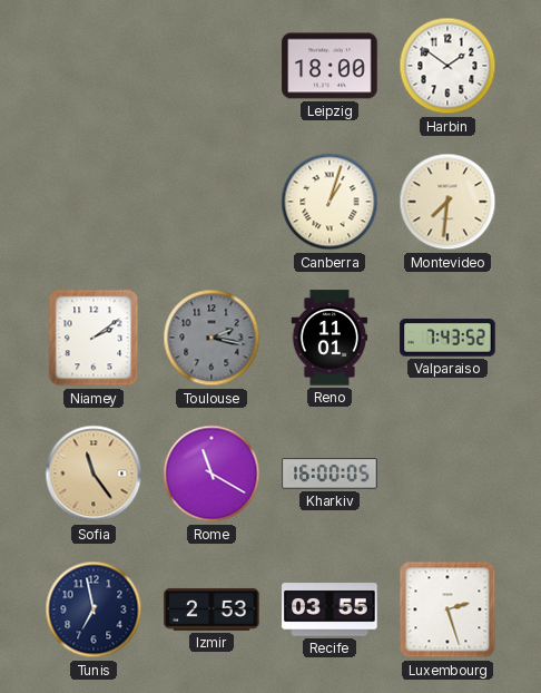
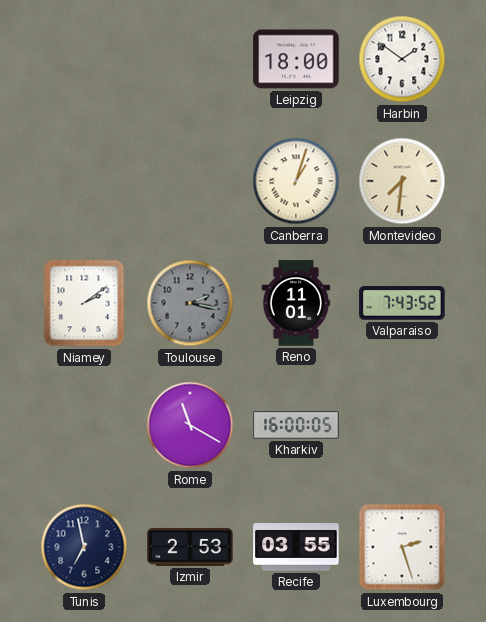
Sofia: 11:24 -> none
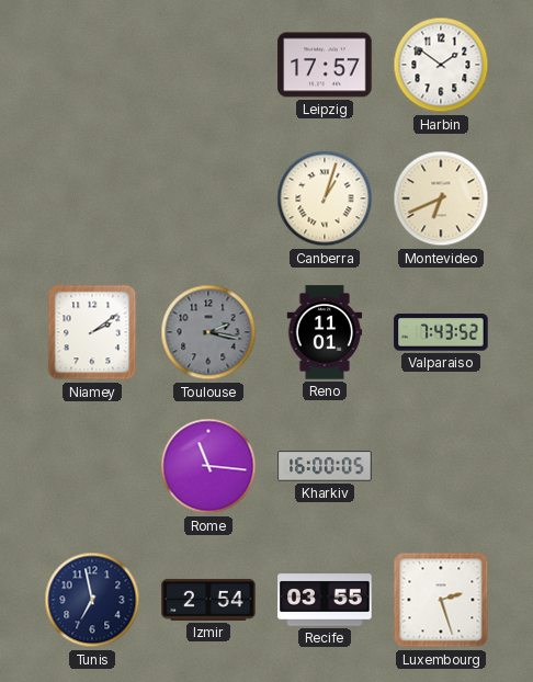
Leipzig: 18:00 -> 17:57
Montevideo: 7:31 -> 6:41
Rome: 11:20 -> 11:16
Izmir: 2:53 -> 2:54
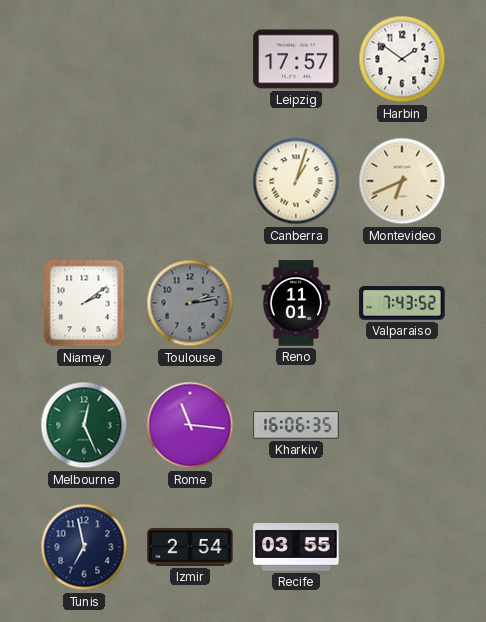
Toulouse: 2:17 -> 2:13
Melbourne: none -> 12:26
Kharkiv: 16:00 -> 16:06
Luxembourg: 2:27 -> none
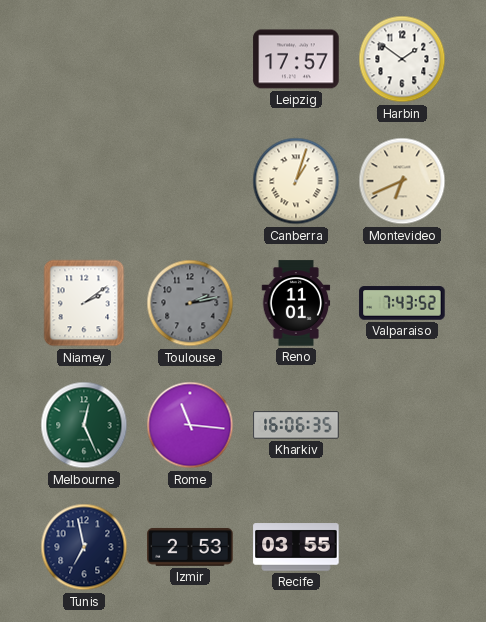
Izmir: 2:54 -> 2:53
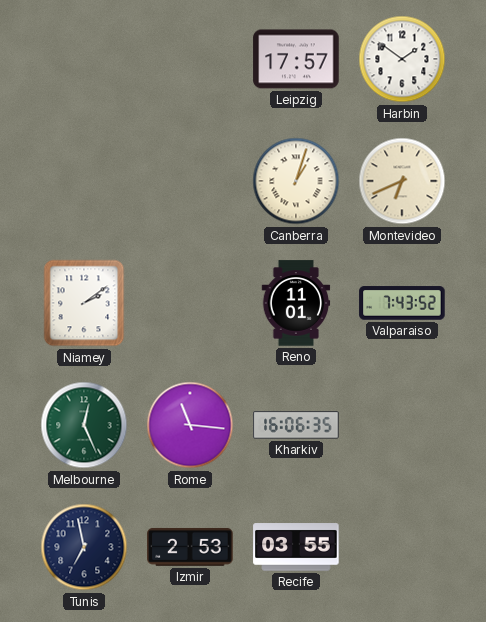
Toulouse: 2:13 -> none
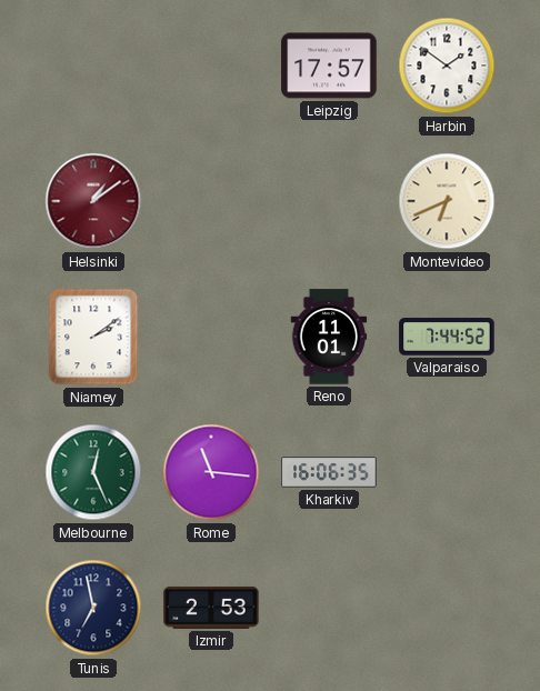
Helsinki: none -> 1:09
Canberra: 1:03 -> none
Valparaiso: 7:43 -> 7:44
Recife: 03:55 -> none
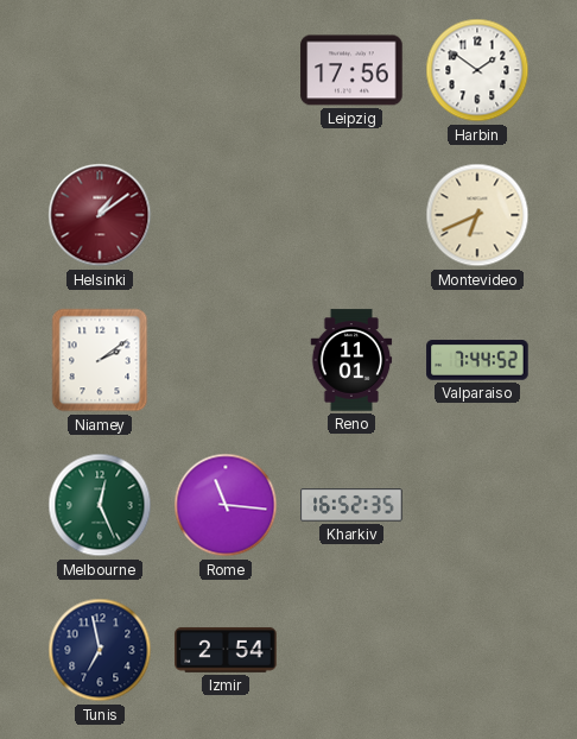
Leipzig: 17:57 -> 17:56
Kharkiv: 16:06 -> 16:52
Izmir: 2:53 -> 2:54
